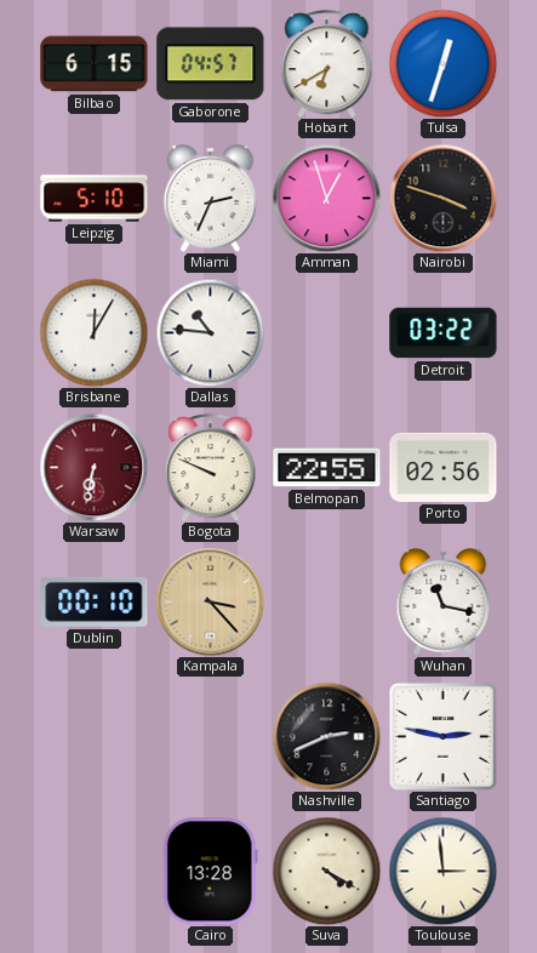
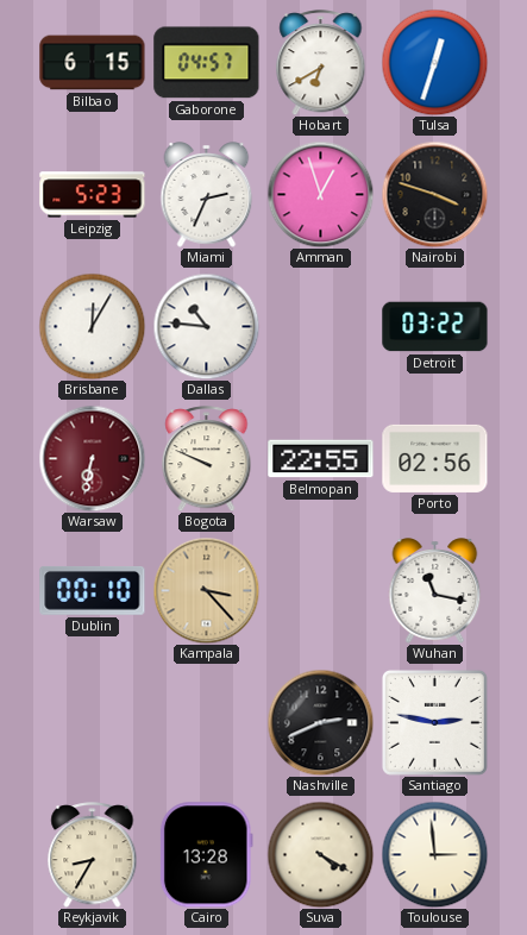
Leipzig: 5:10 -> 5:23
Reykjavik: none -> 8:35
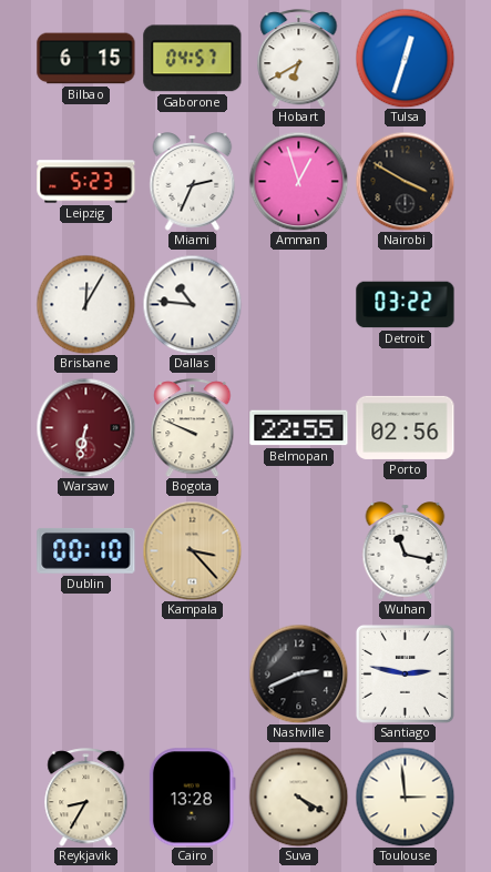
Nairobi: 3:48 -> 3:50
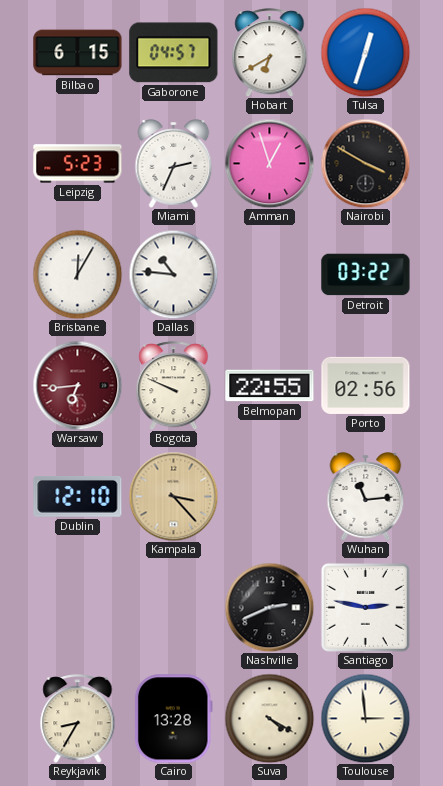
Warsaw: 6:32 -> 6:44
Dublin: 00:10 -> 12:10
Wuhan: 11:17 -> 11:14
